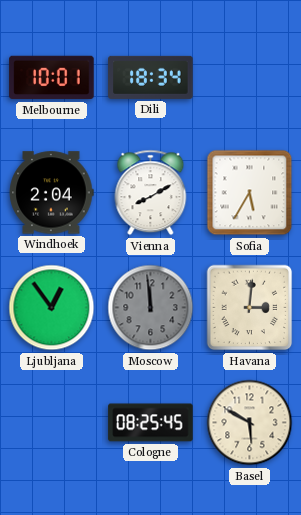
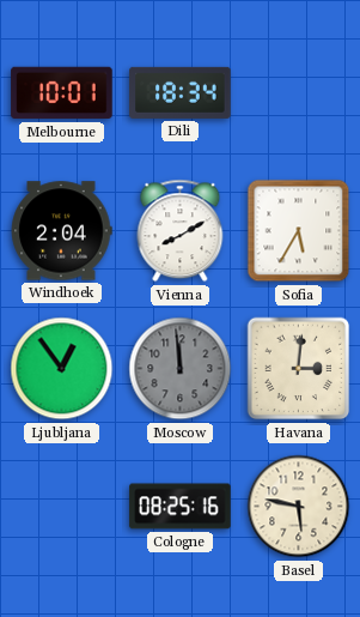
Cologne: 08:25:45 -> 08:25:16
Basel: 5:50 -> 5:47
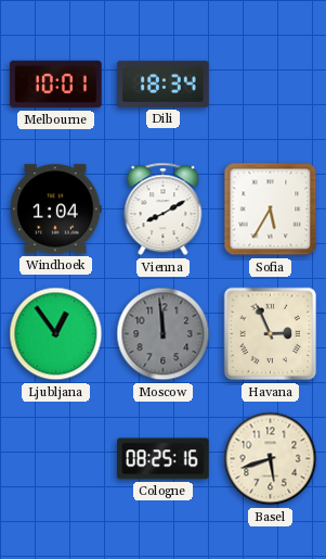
Windhoek: 2:04 -> 1:04
Havana: 3:01 -> 2:56
Basel: 5:47 -> 5:42
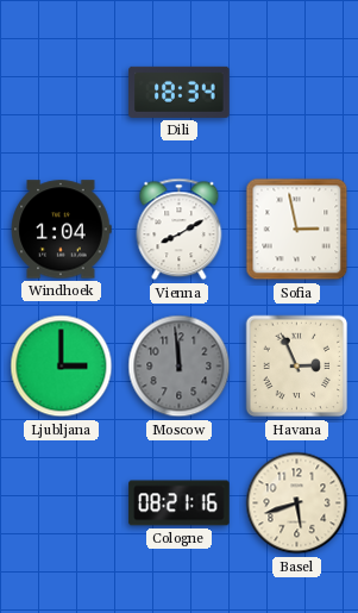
Melbourne: 10:01 -> none
Sofia: 5:35 -> 2:58
Ljubljana: 12:54 -> 3:00
Cologne: 08:25 -> 08:21
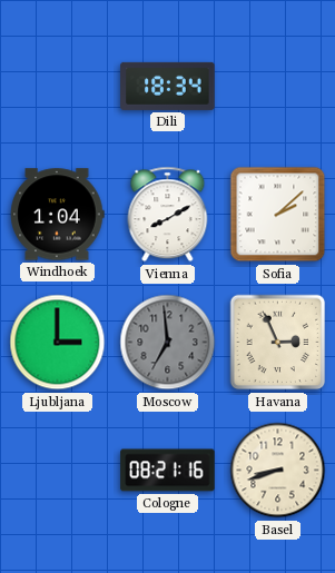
Sofia: 2:58 -> 2:08
Moscow: 11:59 -> 6:59
Basel: 5:42 -> 8:42
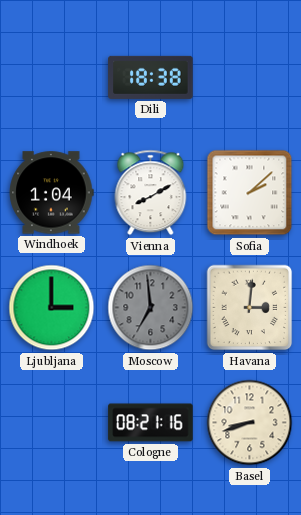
Dili: 18:34 -> 18:38
Havana: 2:56 -> 3:01
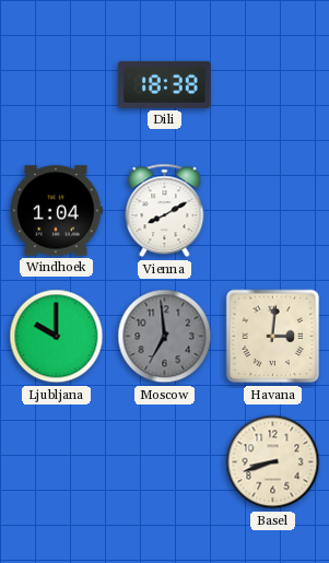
Sofia: 2:08 -> none
Ljubljana: 3:00 -> 10:00
Cologne: 08:21 -> none
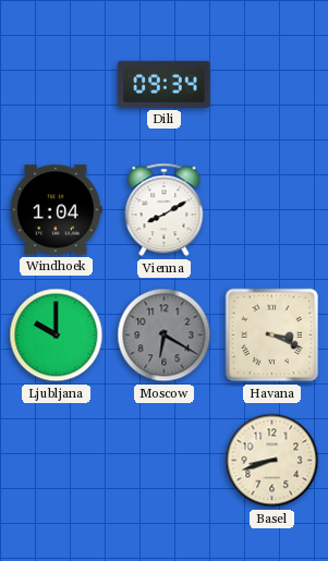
Dili: 18:38 -> 09:34
Moscow: 6:59 -> 6:20
Havana: 3:01 -> 3:19
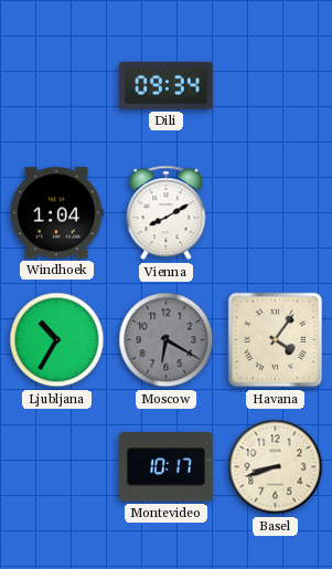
Ljubljana: 10:00 -> 10:35
Havana: 3:19 -> 4:06
Montevideo: none -> 10:17
